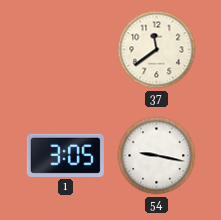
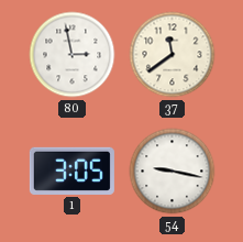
80: none -> 2:58
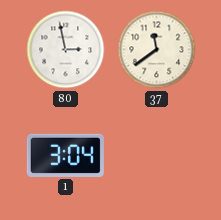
1: 3:05 -> 3:04
54: 9:17 -> none
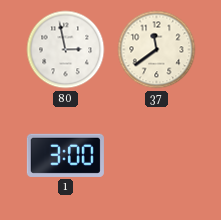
1: 3:04 -> 3:00
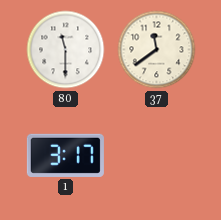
80: 2:58 -> 11:30
1: 3:00 -> 3:17
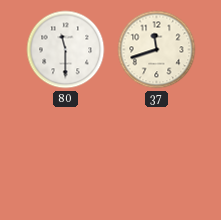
37: 11:39 -> 11:42
1: 3:17 -> none
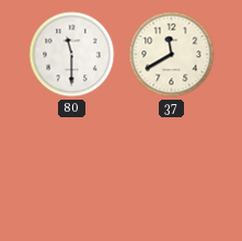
37: 11:42 -> 11:40
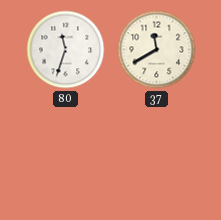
80: 11:30 -> 11:33
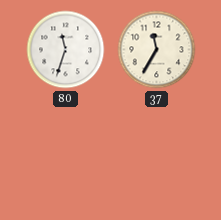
37: 11:40 -> 11:35
